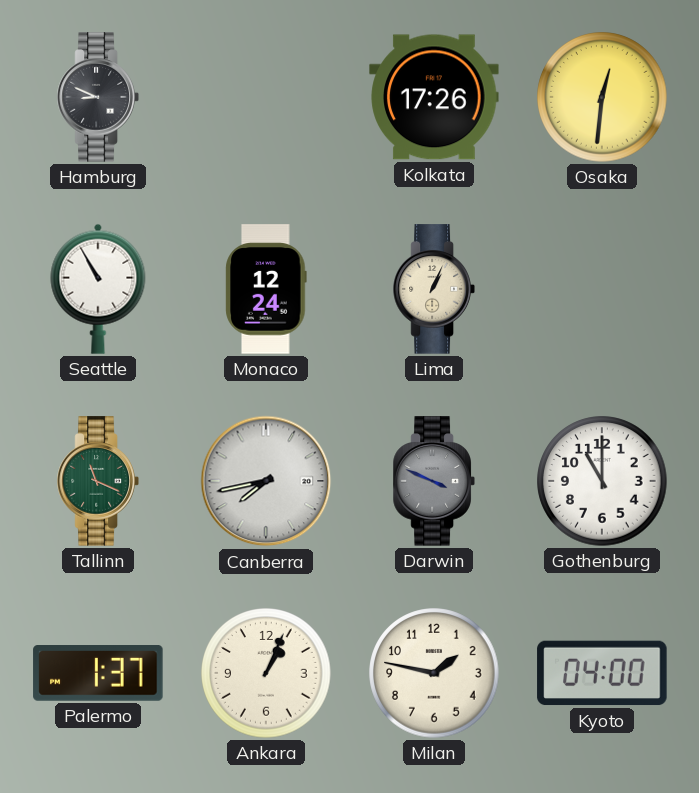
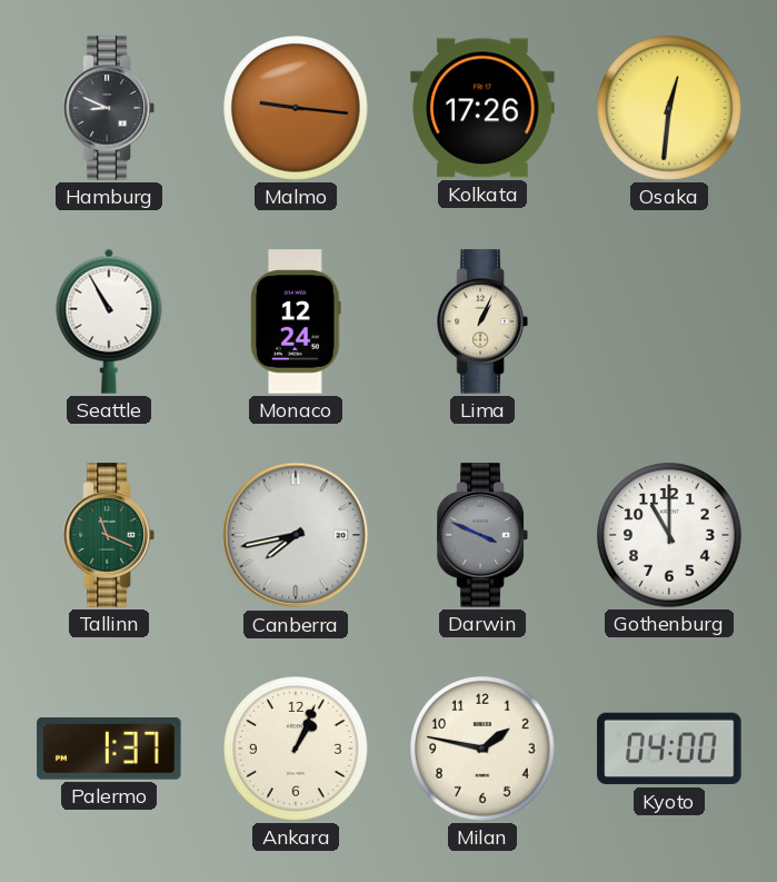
Malmo: none -> 9:16
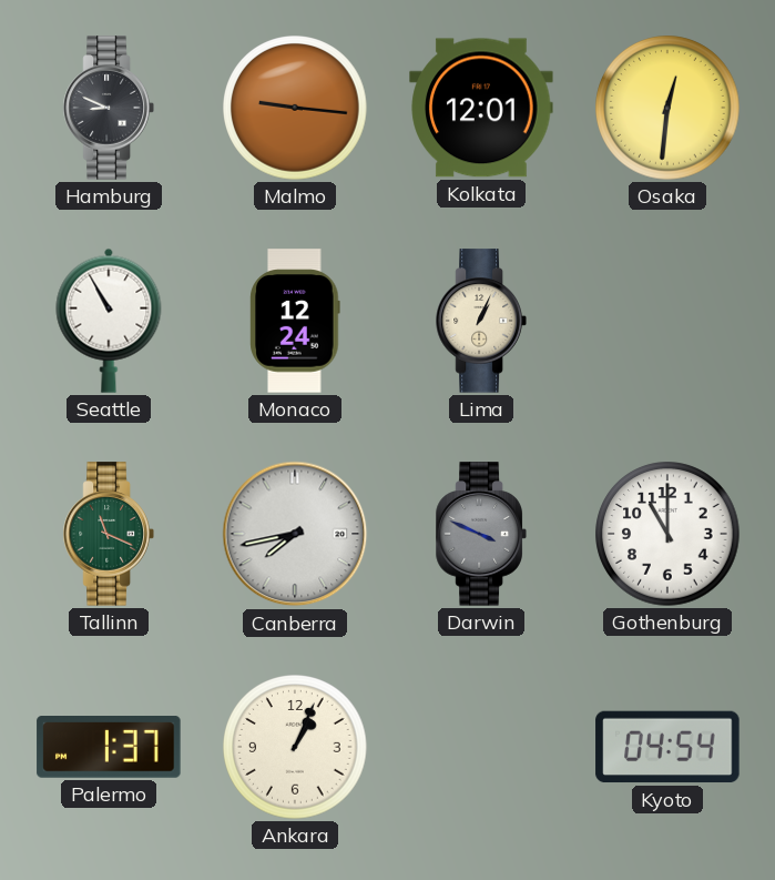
Kolkata: 17:26 -> 12:01
Milan: 1:47 -> none
Kyoto: 04:00 -> 04:54
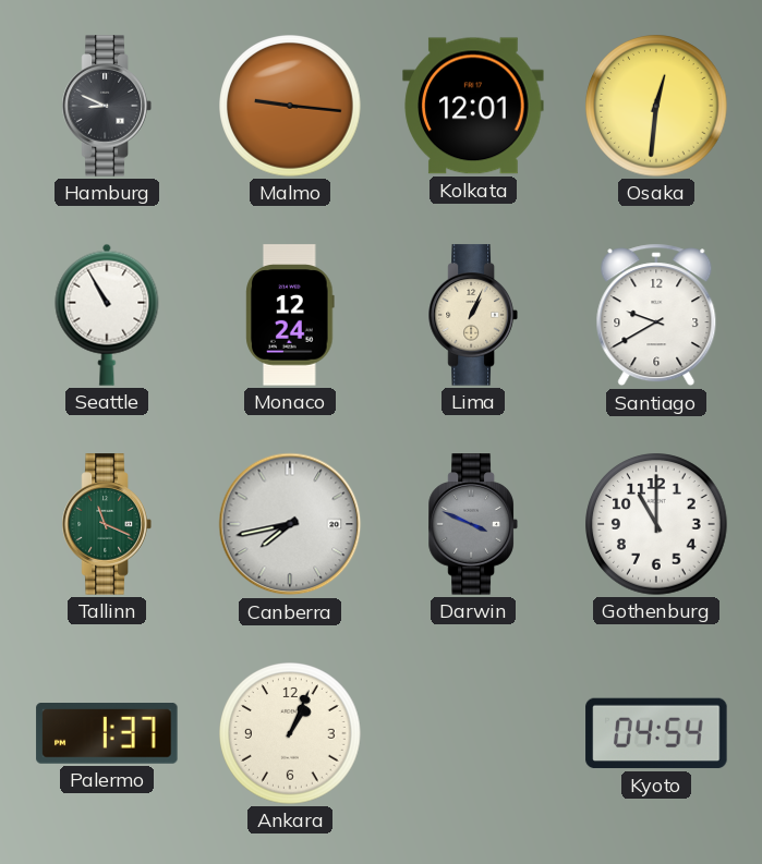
Santiago: none -> 9:40
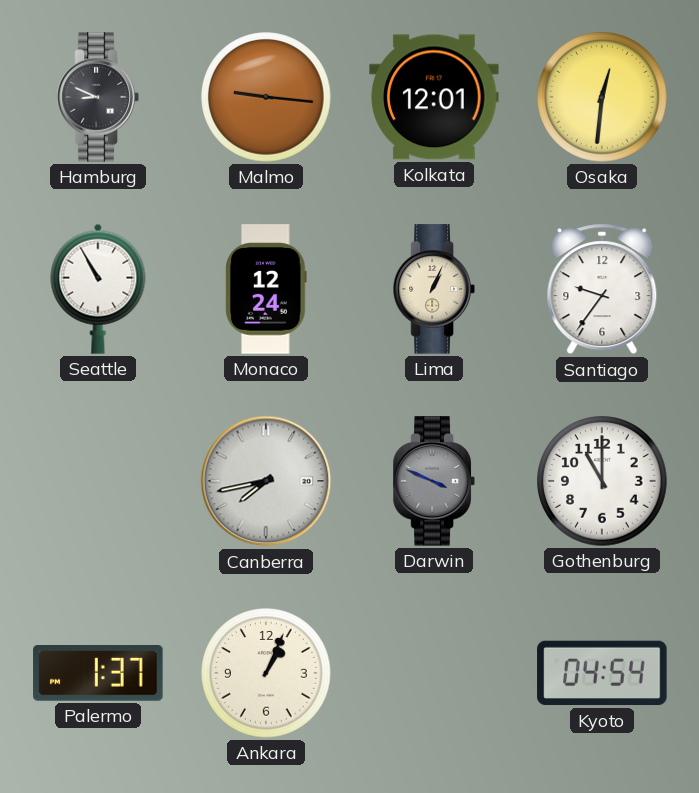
Santiago: 9:40 -> 9:36
Tallinn: 11:19 -> none
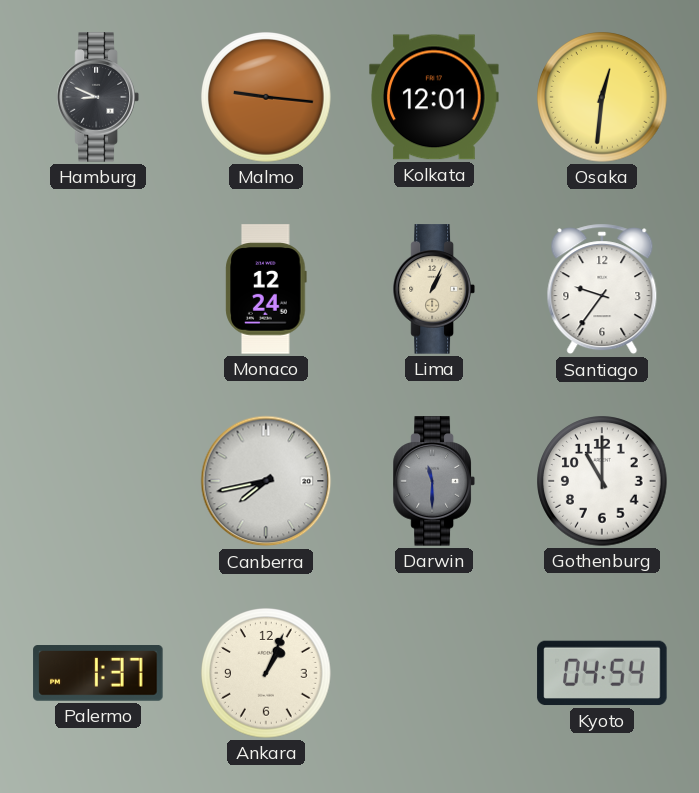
Seattle: 10:55 -> none
Darwin: 3:49 -> 11:30
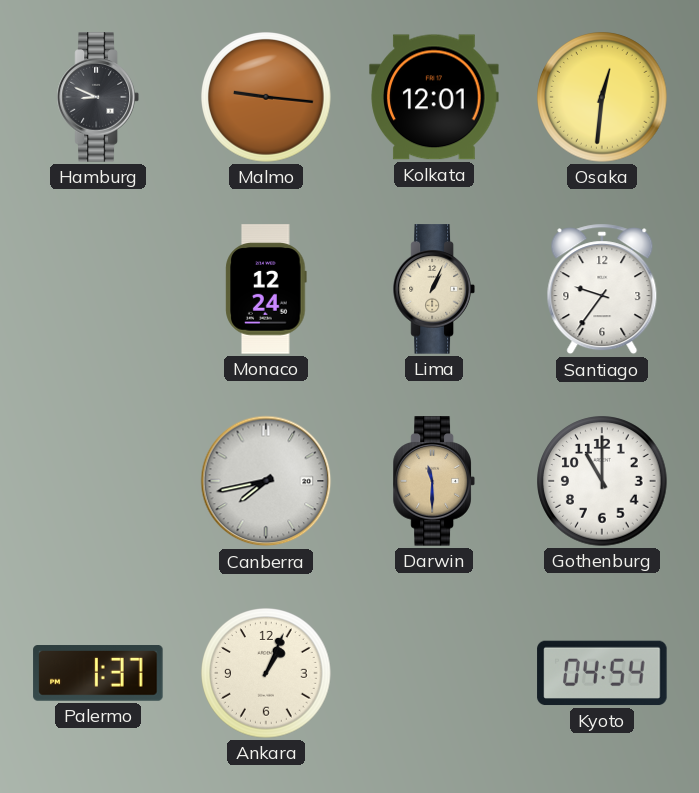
Darwin dial: grey -> champagne
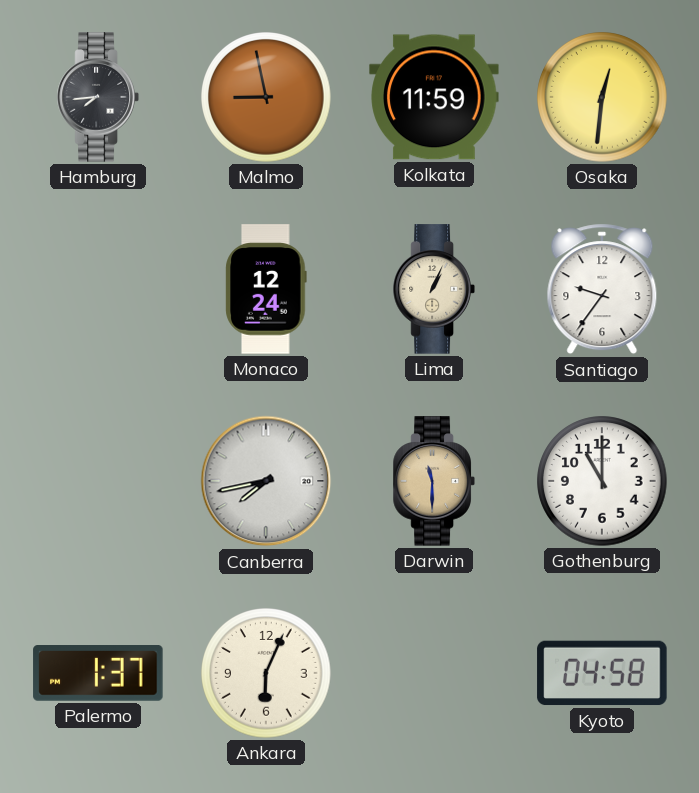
Hamburg: 8:49 -> 7:44
Malmo: 9:16 -> 8:58
Kolkata: 12:01 -> 11:59
Ankara: 1:04 -> 6:04
Kyoto: 04:54 -> 04:58
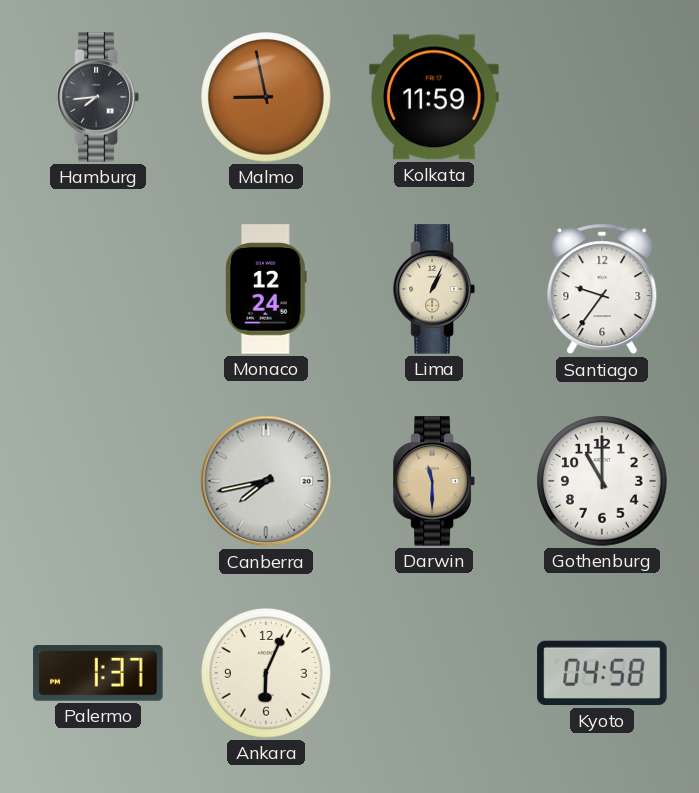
Osaka: 12:31 -> none
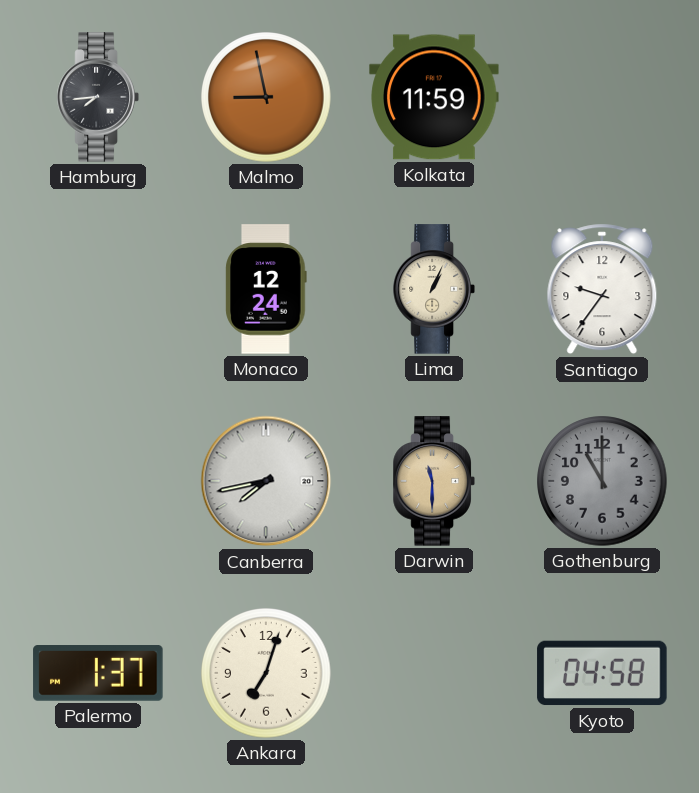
Gothenburg dial: white -> grey
Ankara: 6:04 -> 7:03
